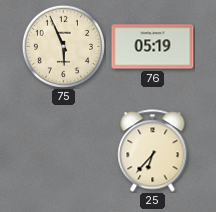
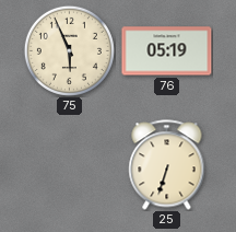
25: 6:37 -> 6:33
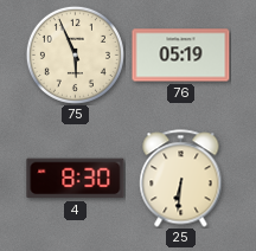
4: none -> 8:30
25: 6:33 -> 6:31
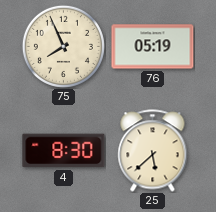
75: 5:56 -> 7:56
25: 6:31 -> 5:38
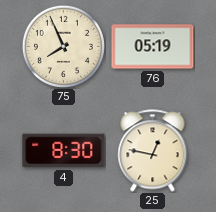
25: 5:38 -> 12:47
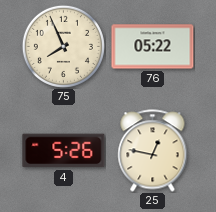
76: 05:19 -> 05:22
4: 8:30 -> 5:26
